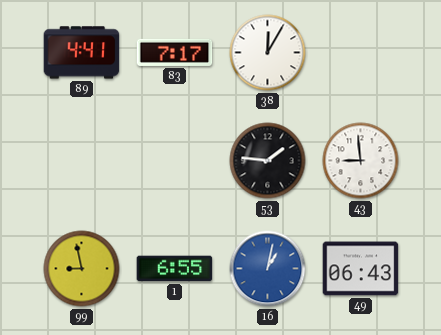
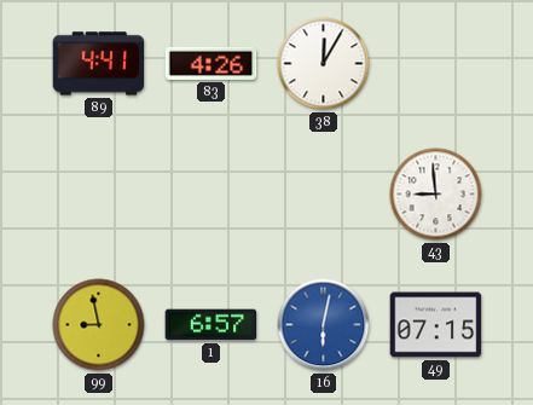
83: 7:17 -> 4:26
53: 1:46 -> none
1: 6:55 -> 6:57
16: 1:02 -> 6:02
49: 06:43 -> 07:15
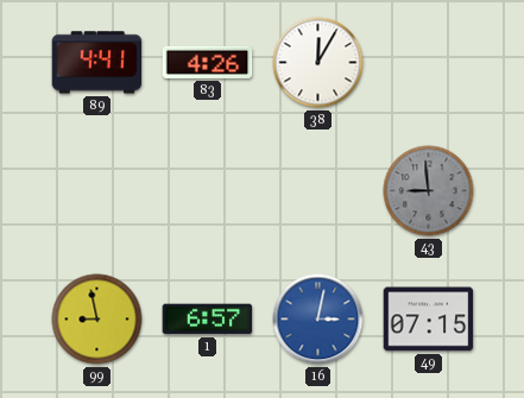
43 dial: white -> grey
16: 6:02 -> 3:02
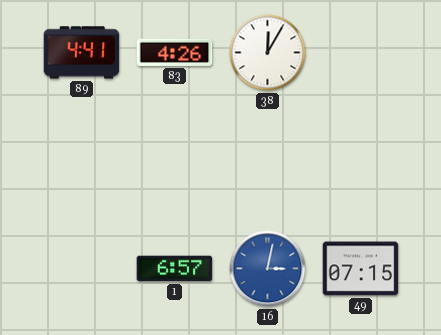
43: 8:59 -> none
99: 8:58 -> none
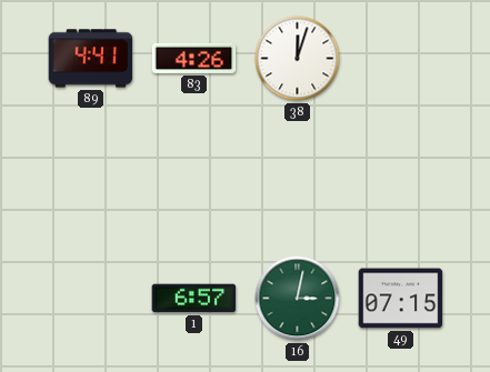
38: 12:05 -> 12:03
16 dial: blue -> green
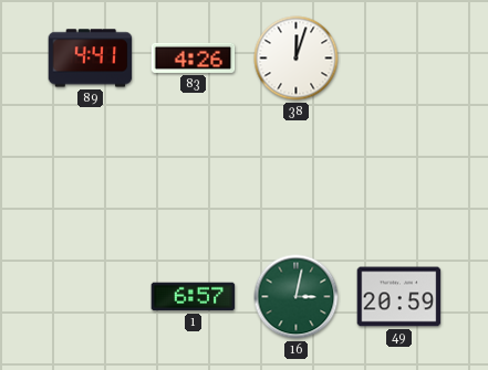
49: 07:15 -> 20:59
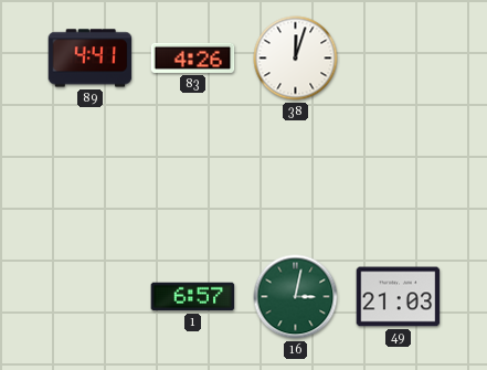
49: 20:59 -> 21:03
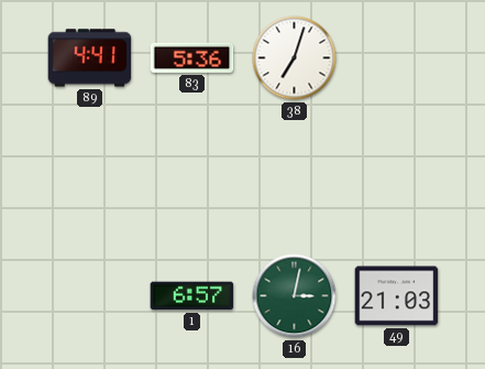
83: 4:26 -> 5:36
38: 12:03 -> 7:03
